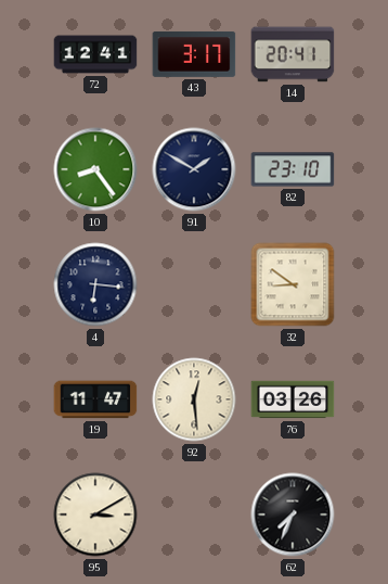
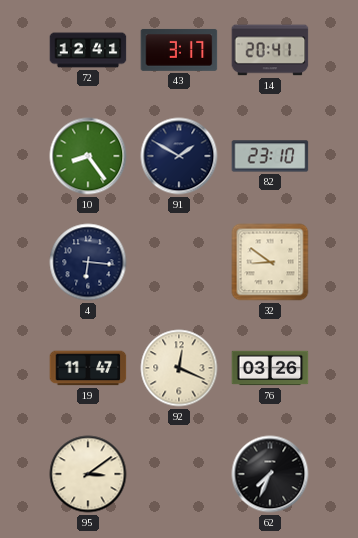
92: 12:29 -> 12:19
95: 3:10 -> 3:09
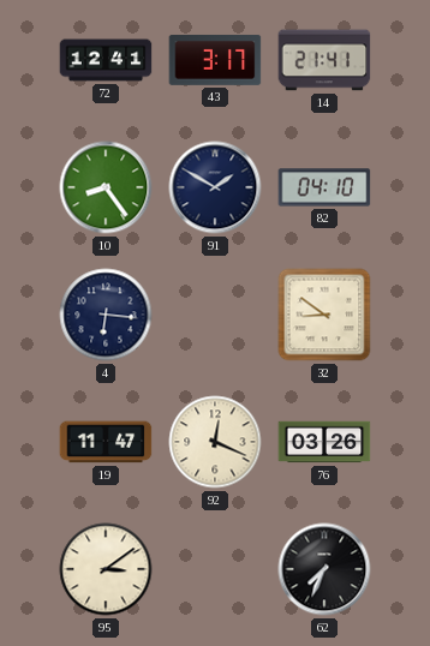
14: 20:41 -> 21:41
82: 23:10 -> 04:10
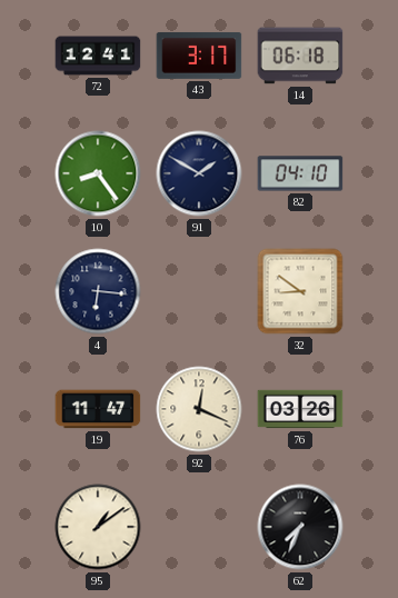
14: 21:41 -> 06:18
95: 3:09 -> 1:09
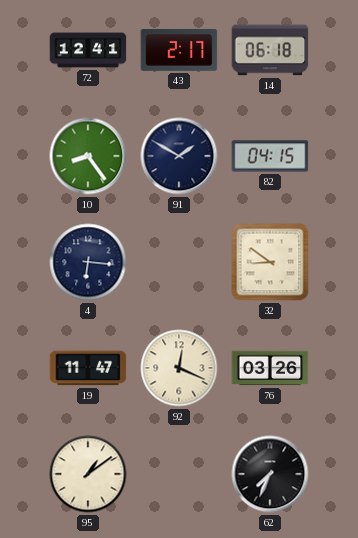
43: 3:17 -> 2:17
82: 04:10 -> 04:15
